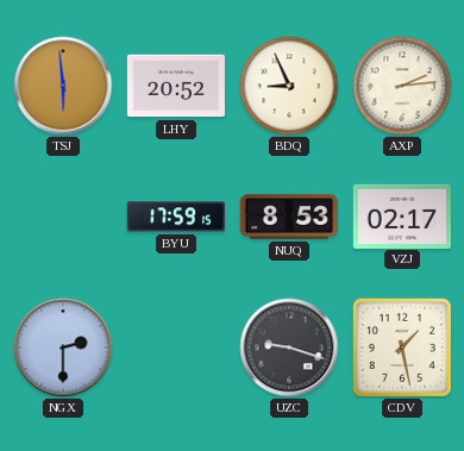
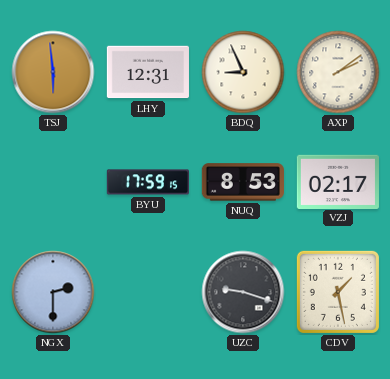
LHY: 20:52 -> 12:31
AXP: 2:14 -> 2:09
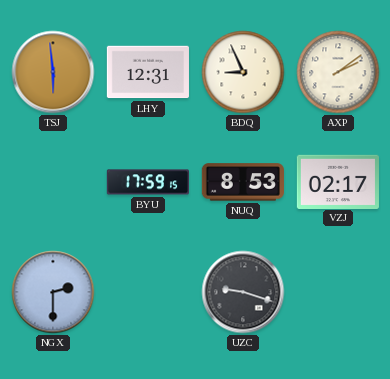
CDV: 1:28 -> none
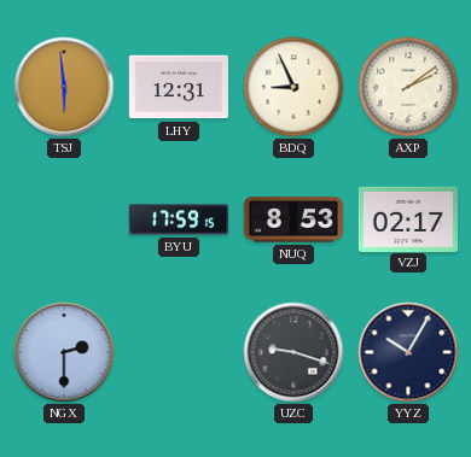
YYZ: none -> 10:05
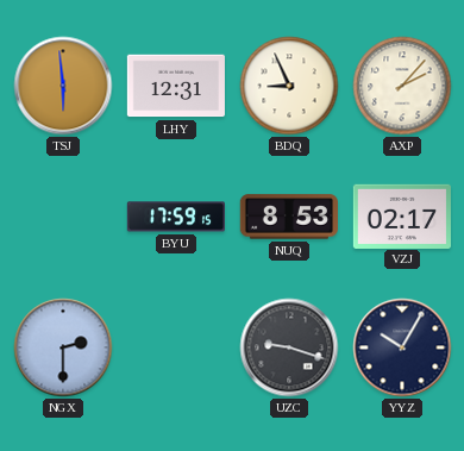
AXP: 2:09 -> 2:07
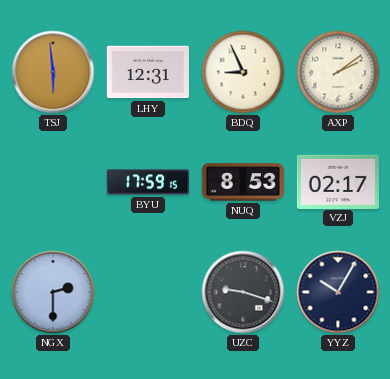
AXP: 2:07 -> 2:09
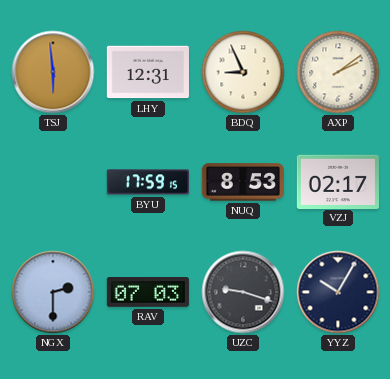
RAV: none -> 07:03
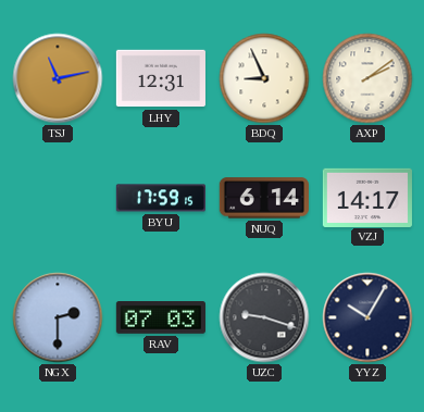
TSJ: 5:59 -> 11:13
NUQ: 8:53 -> 6:14
VZJ: 02:17 -> 14:17
